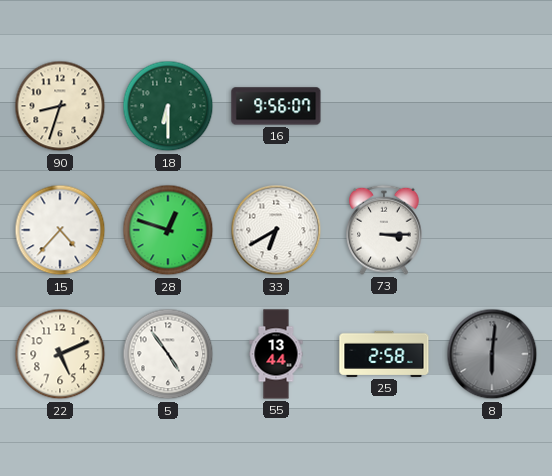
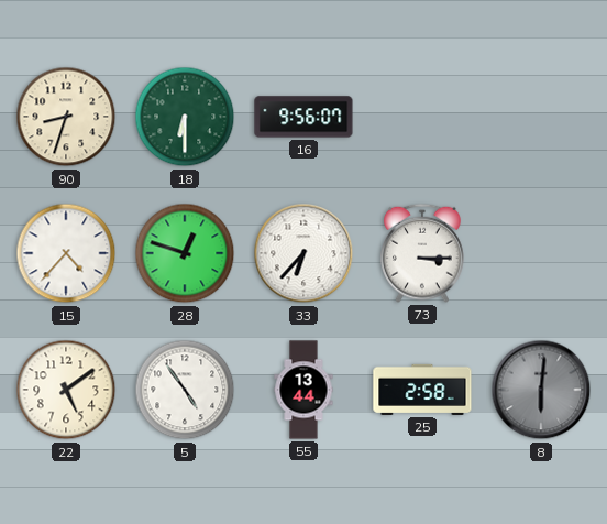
33: 6:40 -> 6:37
22: 5:11 -> 5:09
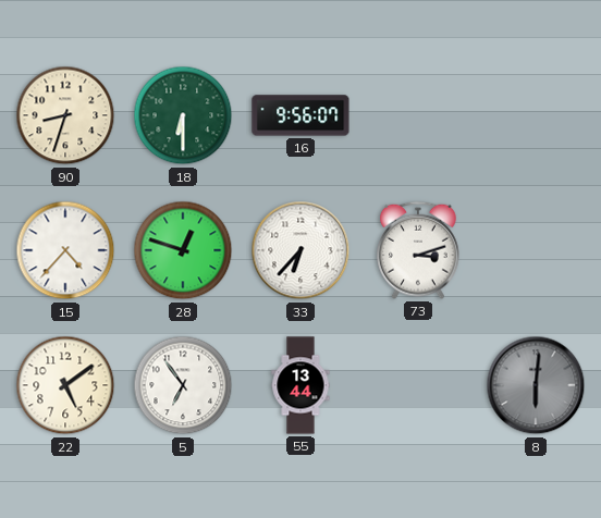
73: 3:15 -> 3:12
5: 4:54 -> 6:54
25: 2:58 -> none
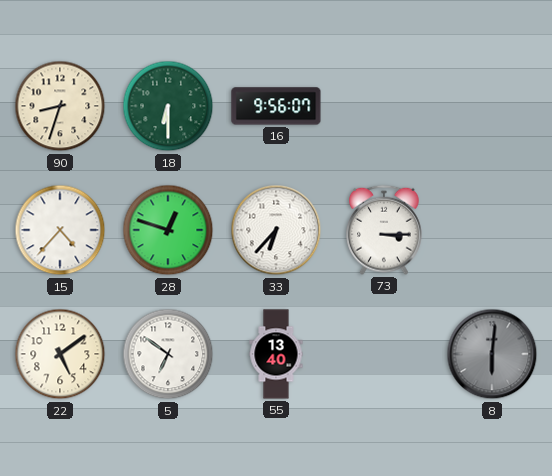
73: 3:12 -> 3:15
5: 6:54 -> 6:51
55: 13:44 -> 13:40
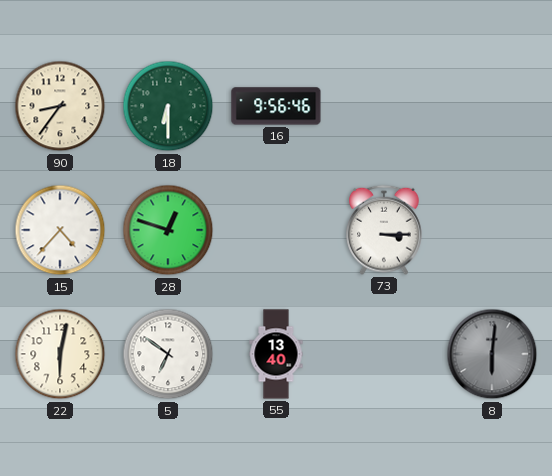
90: 8:33 -> 8:36
16: 9:56:07 -> 9:56:46
33: 6:37 -> none
22: 5:09 -> 6:02
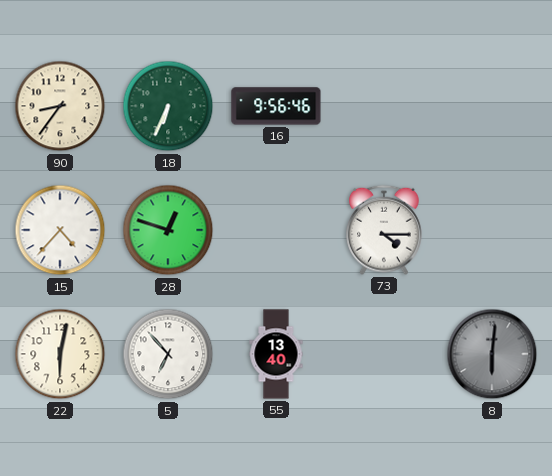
18: 6:30 -> 6:34
73: 3:15 -> 4:15
5: 6:51 -> 6:53
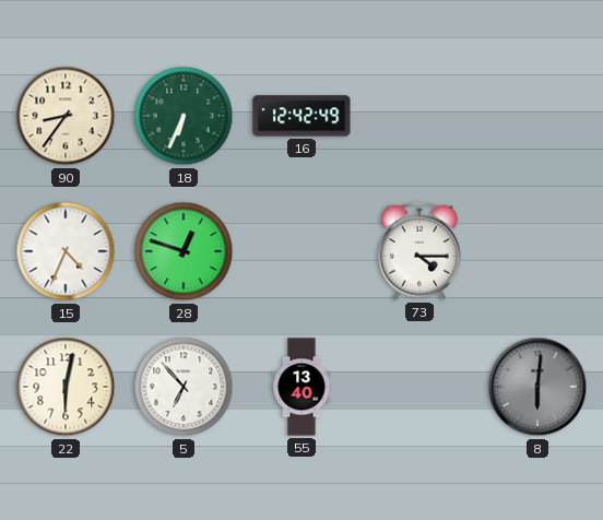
16: 9:56 -> 12:42
15: 4:37 -> 4:34
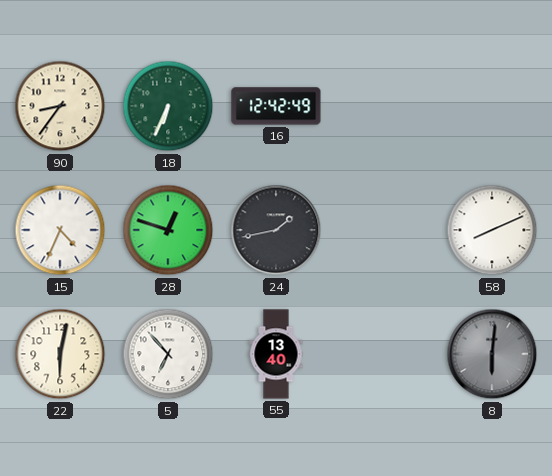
24: none -> 1:43
73: 4:15 -> none
58: none -> 8:11
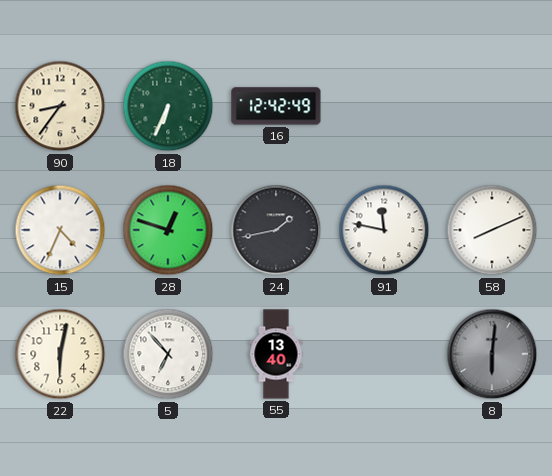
91: none -> 11:47
